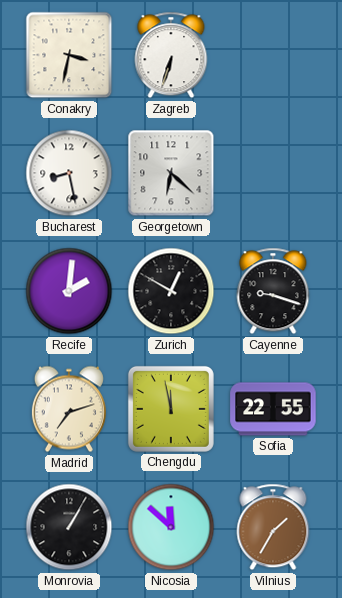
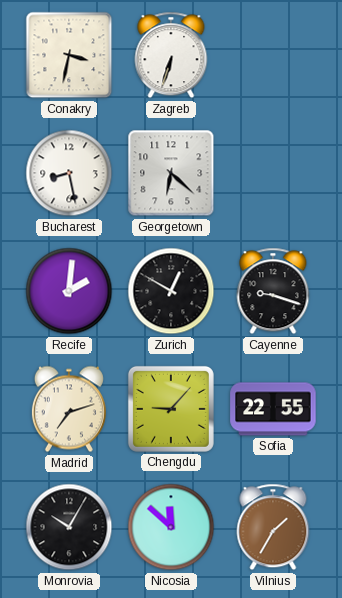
Chengdu: 11:58 -> 9:07
Monrovia: 1:05 -> 10:05
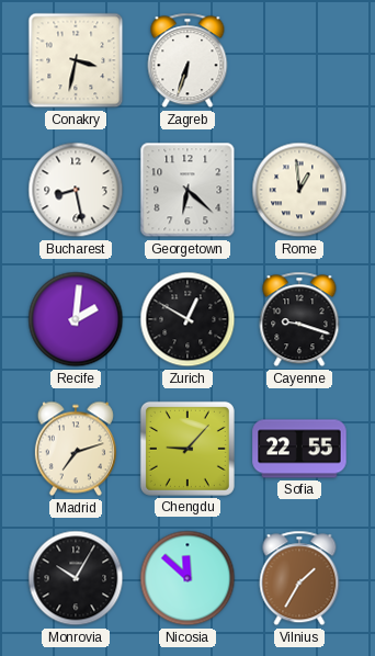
Rome: none -> 12:59
